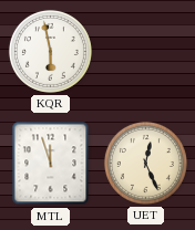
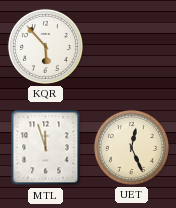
KQR: 5:58 -> 5:53
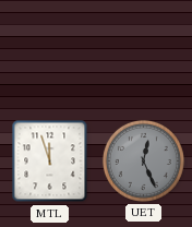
KQR: 5:53 -> none
UET dial: cream -> grey
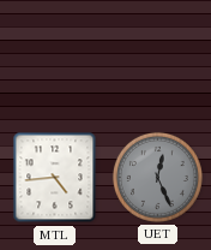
MTL: 11:57 -> 4:44
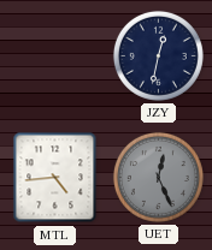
JZY: none -> 12:32
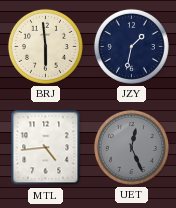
BRJ: none -> 5:59
JZY: 12:32 -> 1:32
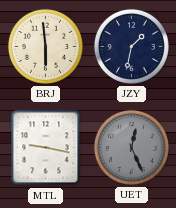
MTL: 4:44 -> 9:17
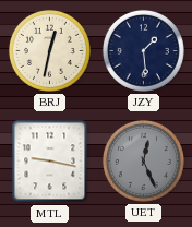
BRJ: 5:59 -> 12:32
JZY: 1:32 -> 1:29
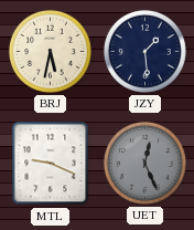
BRJ: 12:32 -> 5:32
MTL: 9:17 -> 9:19
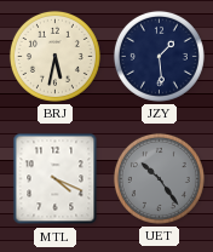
MTL: 9:19 -> 4:19
UET: 12:26 -> 10:24
